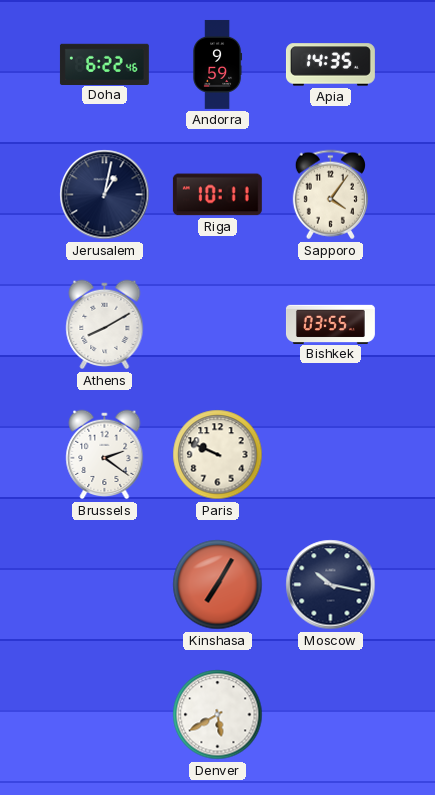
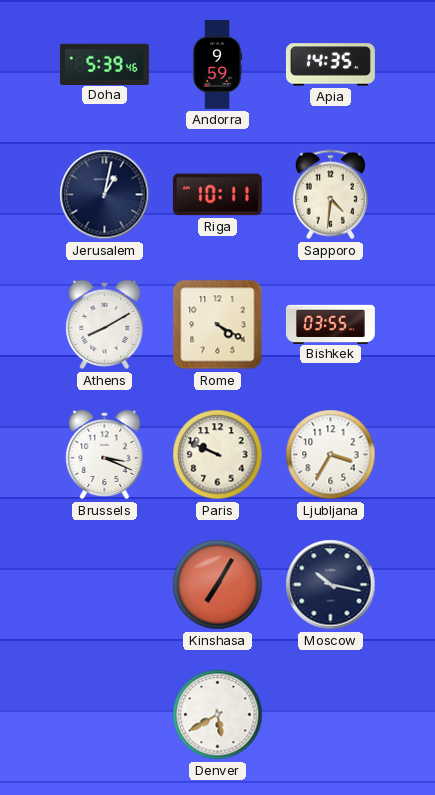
Doha: 6:22 -> 5:39
Sapporo: 4:06 -> 4:31
Rome: none -> 4:20
Brussels: 2:21 -> 3:19
Ljubljana: none -> 3:35
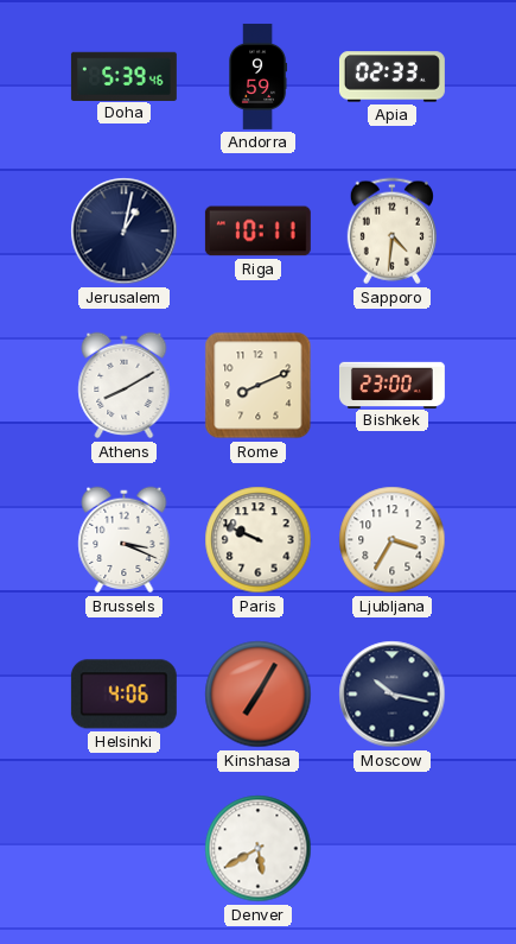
Apia: 14:35 -> 02:33
Rome: 4:20 -> 8:11
Bishkek: 03:55 -> 23:00
Helsinki: none -> 4:06
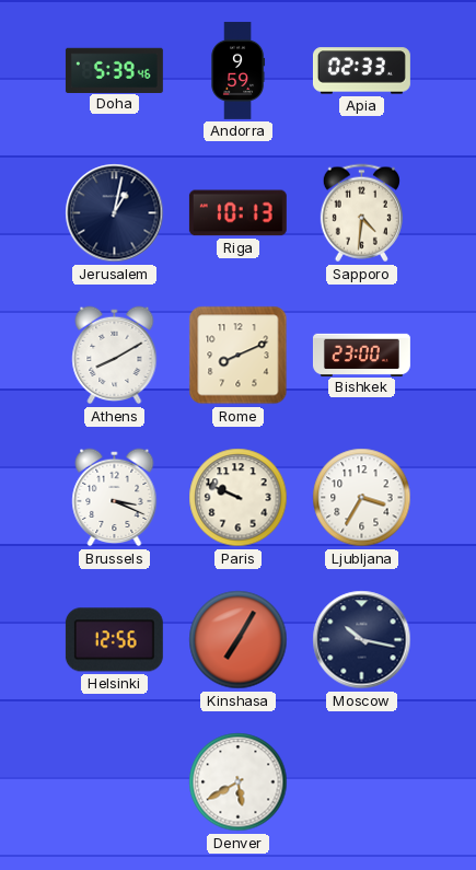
Riga: 10:11 -> 10:13
Helsinki: 4:06 -> 12:56
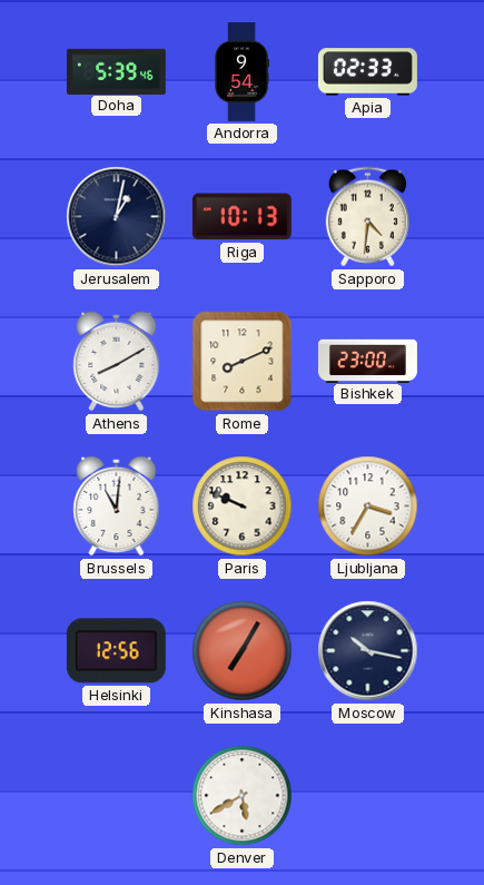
Andorra: 9:59 -> 9:54
Brussels: 3:19 -> 11:01
